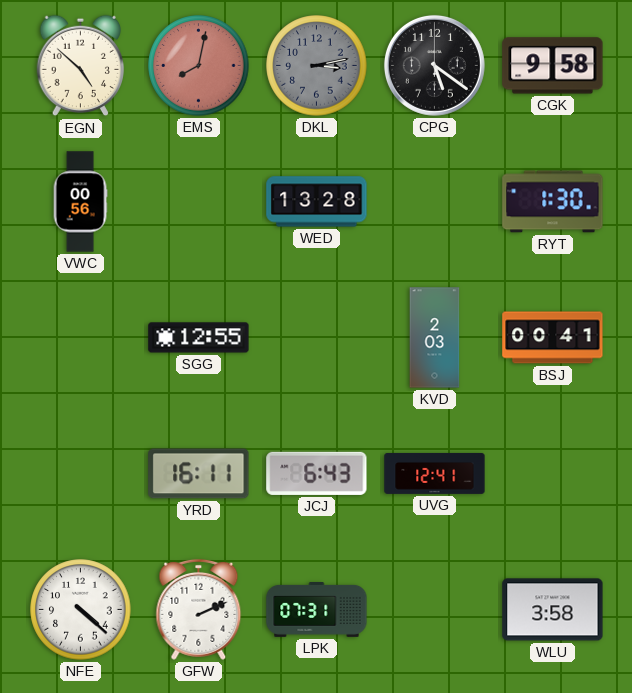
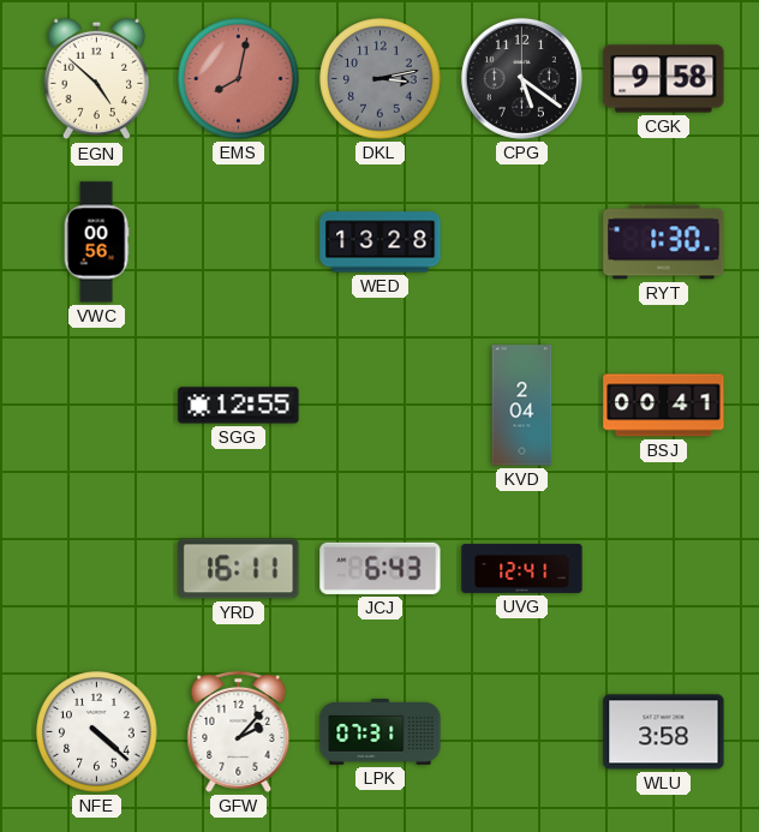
KVD: 2:03 -> 2:04
GFW: 2:11 -> 2:07
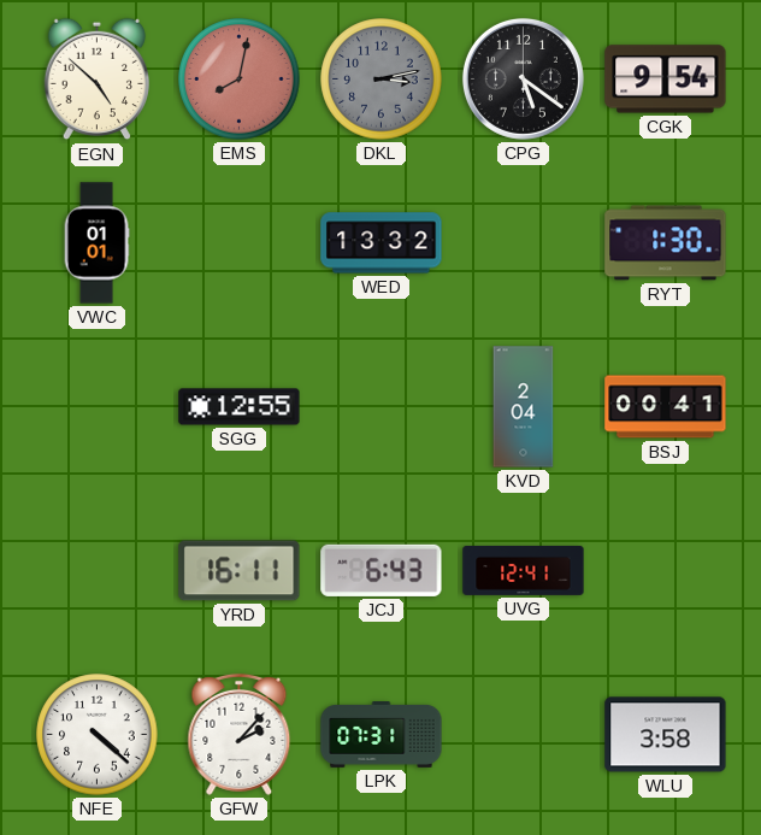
CGK: 9:58 -> 9:54
VWC: 00:56 -> 01:01
WED: 13:28 -> 13:32
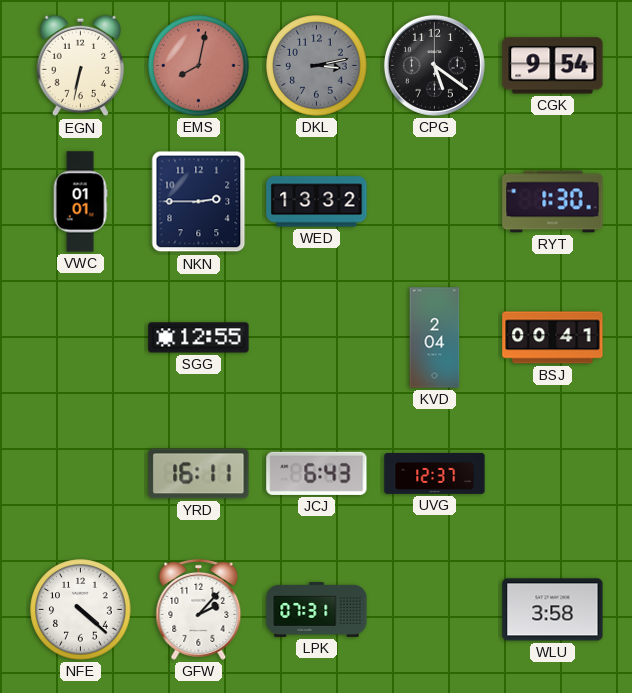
EGN: 4:52 -> 6:32
NKN: none -> 2:45
UVG: 12:41 -> 12:37
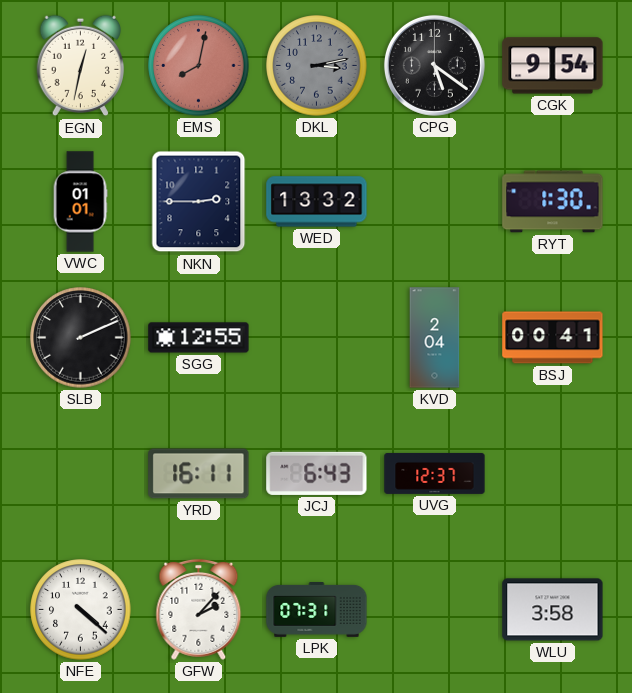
EGN: 6:32 -> 12:32
SLB: none -> 2:11
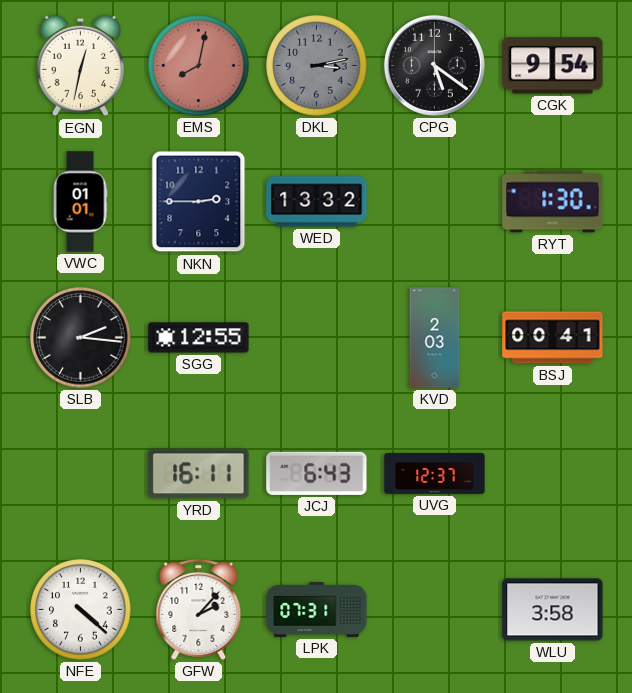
SLB: 2:11 -> 2:16
KVD: 2:04 -> 2:03
